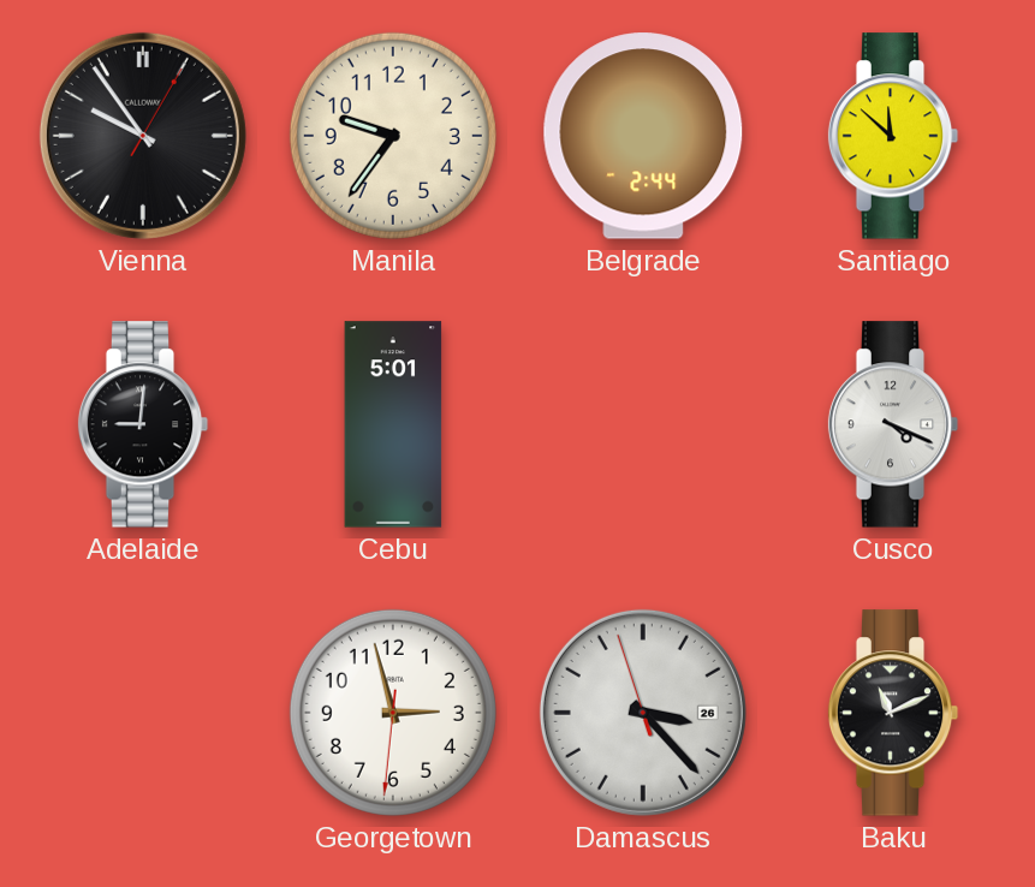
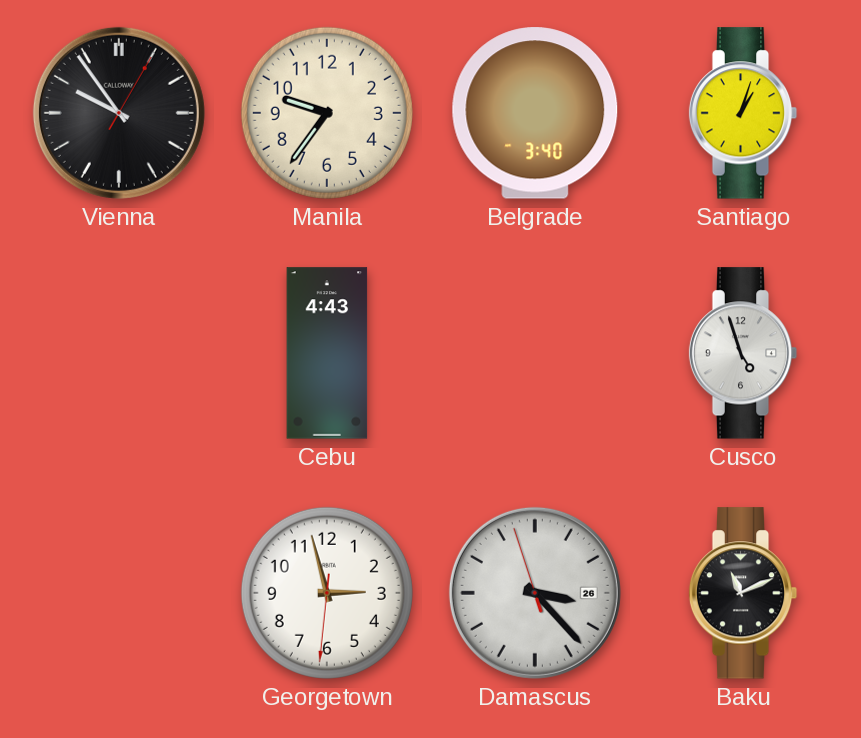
Belgrade: 2:44 -> 3:40
Santiago: 11:52 -> 1:03
Adelaide: 9:01 -> none
Cebu: 5:01 -> 4:43
Cusco: 4:19 -> 4:57
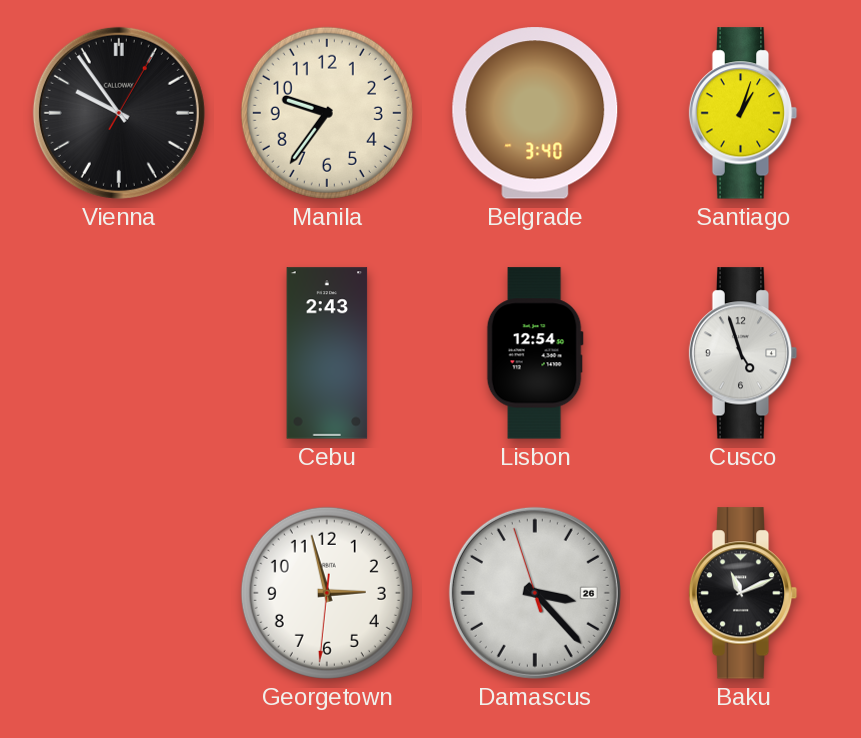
Cebu: 4:43 -> 2:43
Lisbon: none -> 12:54
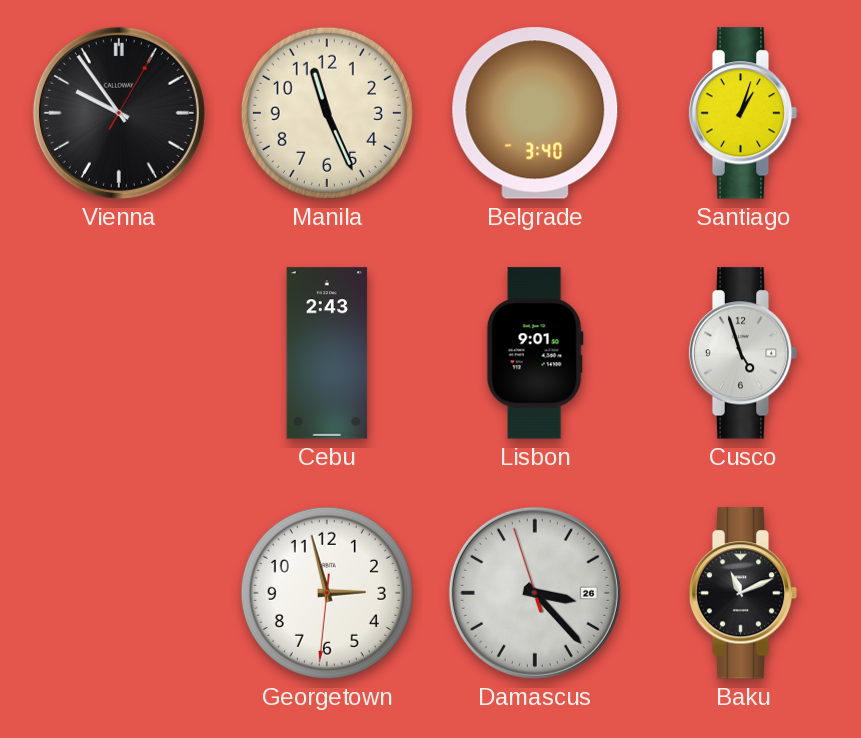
Manila: 9:36 -> 11:26
Lisbon: 12:54 -> 9:01
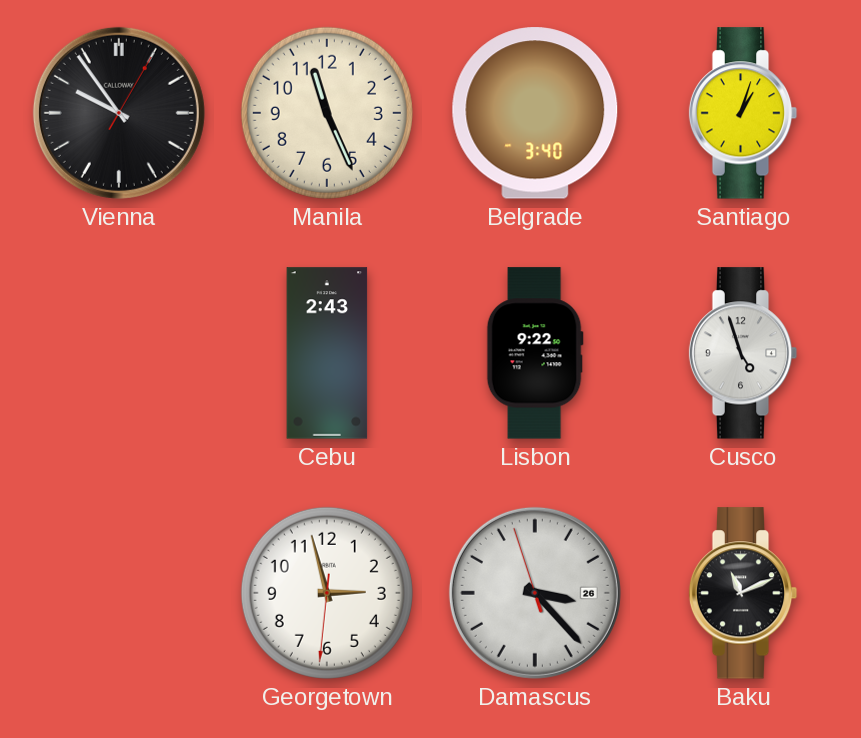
Lisbon: 9:01 -> 9:22
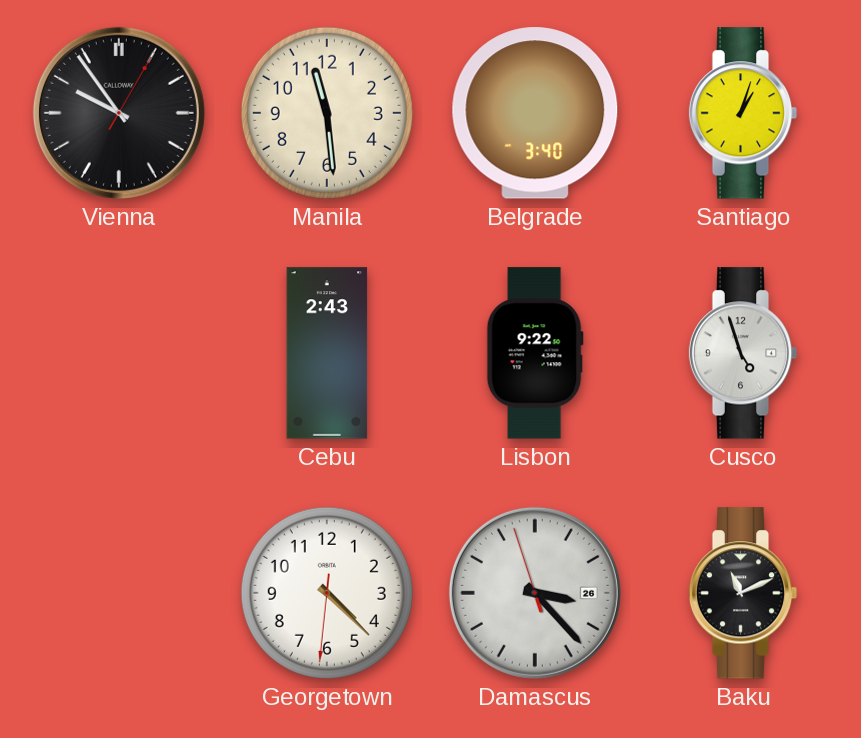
Manila: 11:26 -> 11:29
Georgetown: 2:57 -> 4:22
